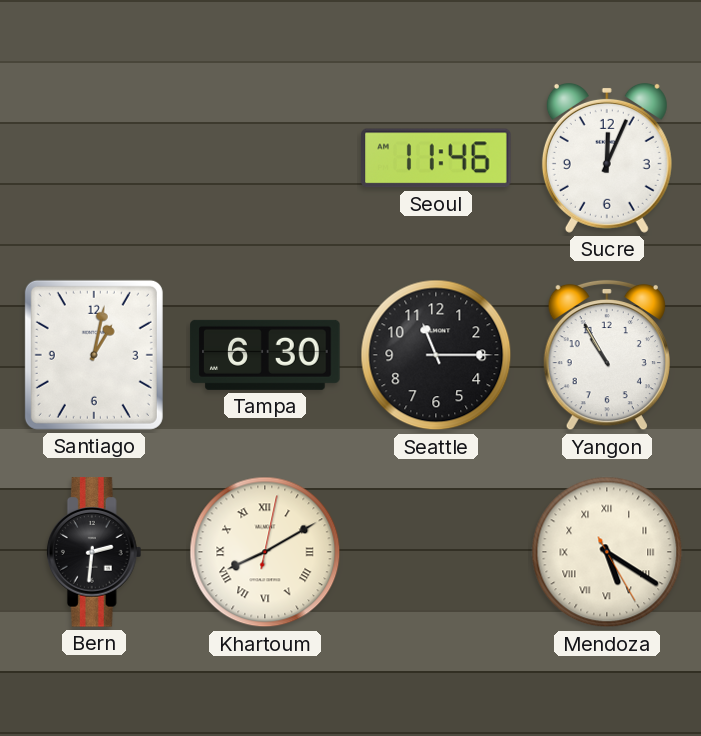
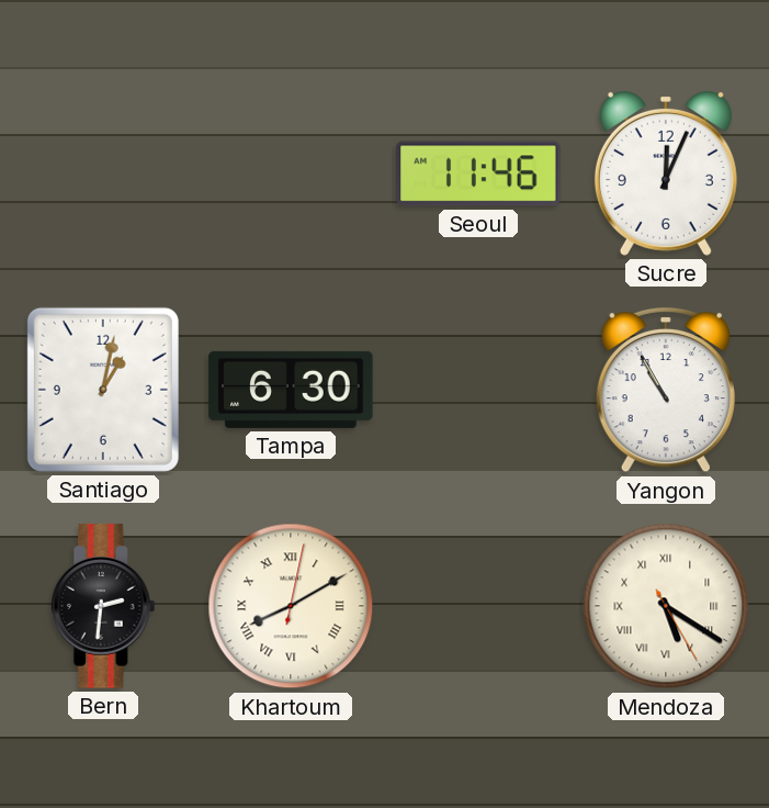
Seattle: 11:15 -> none
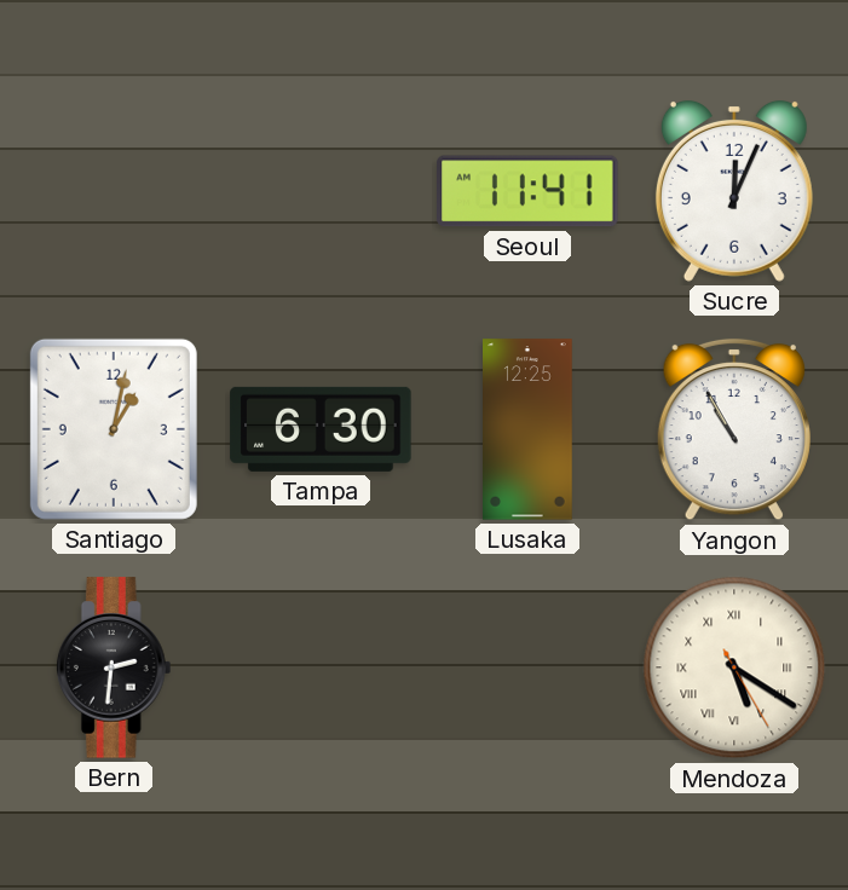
Seoul: 11:46 -> 11:41
Lusaka: none -> 12:25
Khartoum: 8:10 -> none
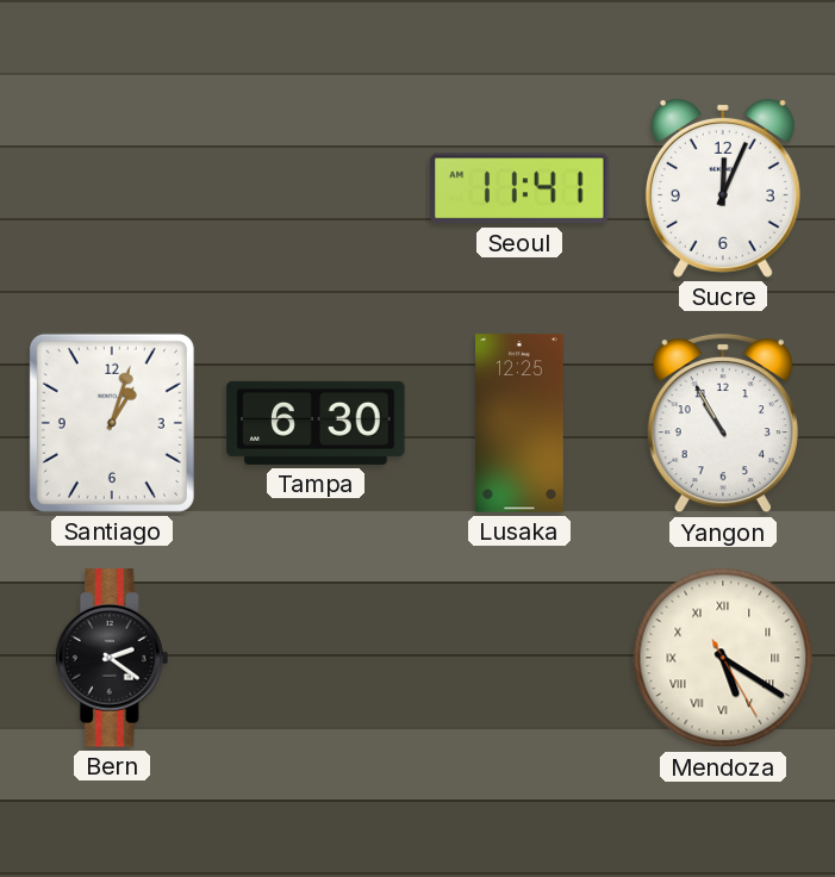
Santiago: 1:02 -> 1:03
Bern: 2:31 -> 2:21
